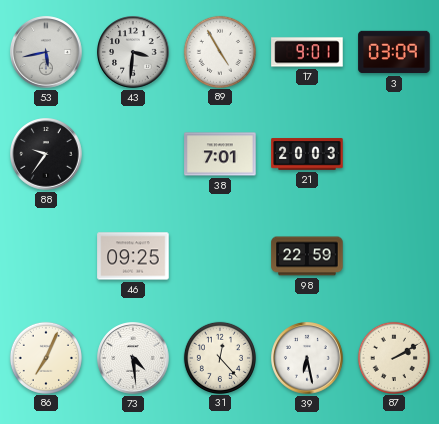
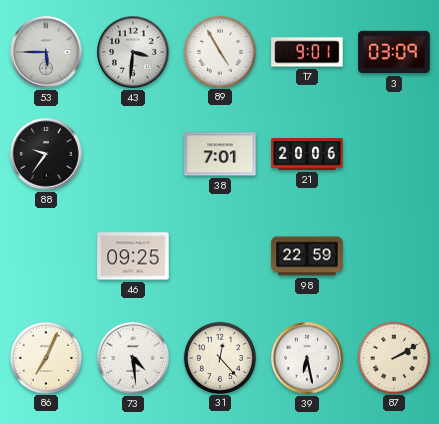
53: 5:43 -> 5:45
21: 20:03 -> 20:06
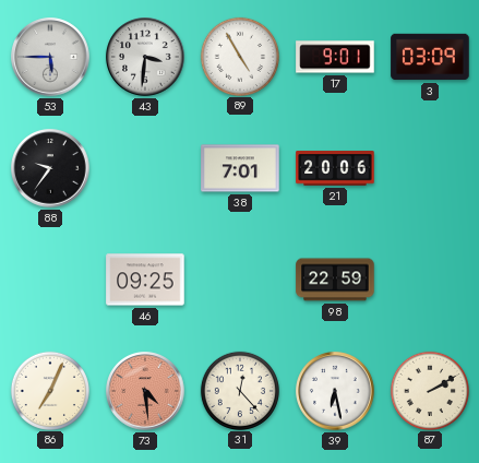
73 dial: white -> salmon
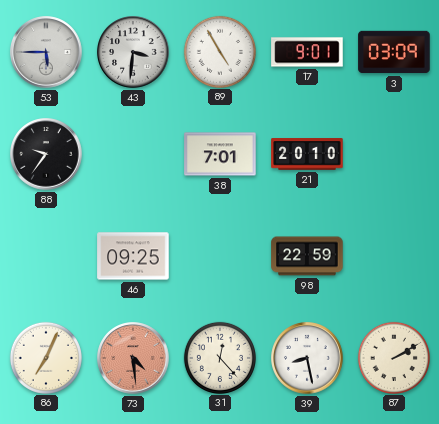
21: 20:06 -> 20:10
39: 6:28 -> 8:28
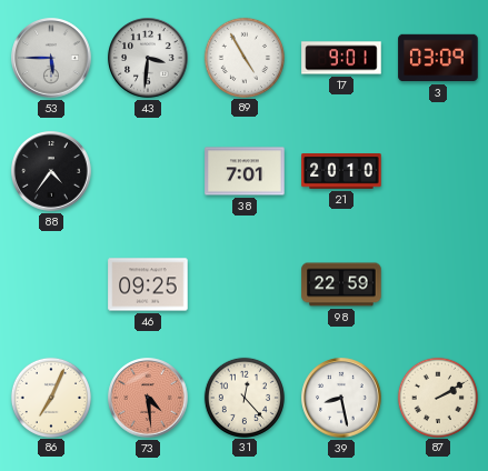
88: 9:36 -> 4:36
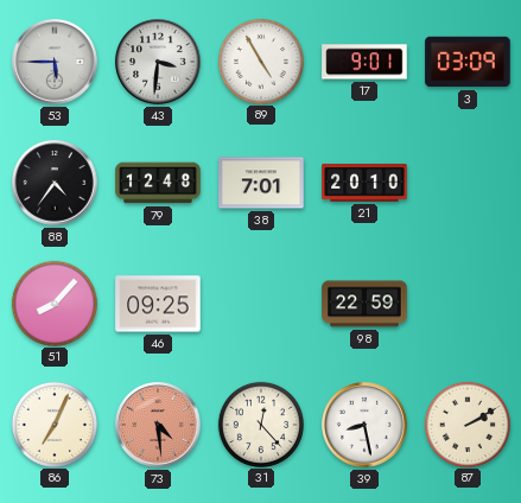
79: none -> 12:48
51: none -> 8:07
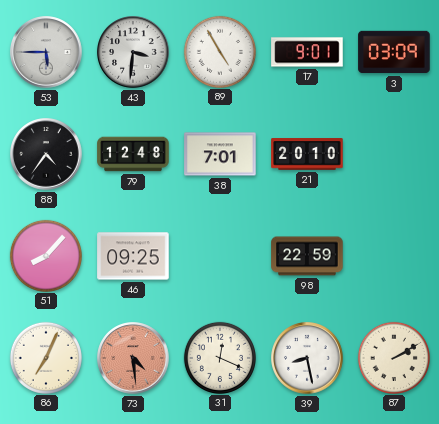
31: 12:23 -> 12:19
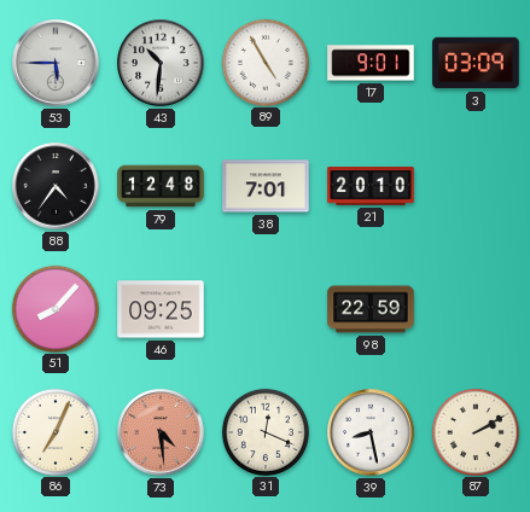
43: 3:31 -> 10:31
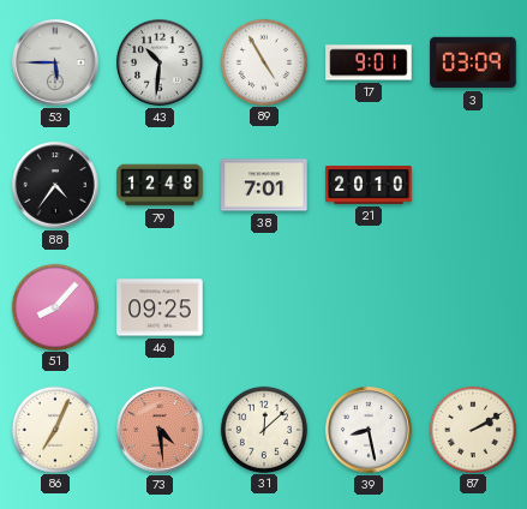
98: 22:59 -> none
31: 12:19 -> 12:08
